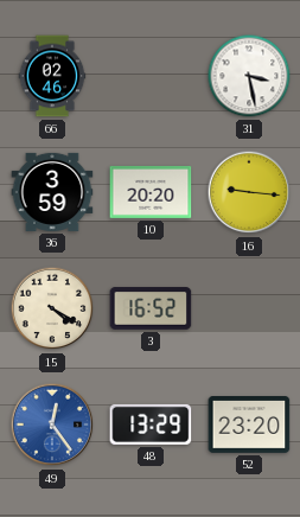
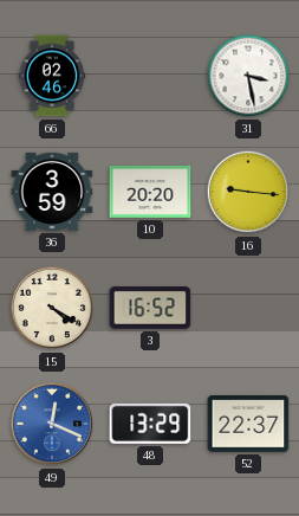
49: 12:24 -> 12:19
52: 23:20 -> 22:37
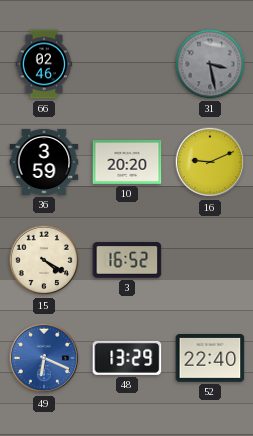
31 dial: white -> grey
16: 9:16 -> 9:11
49: 12:19 -> 6:19
52: 22:37 -> 22:40
